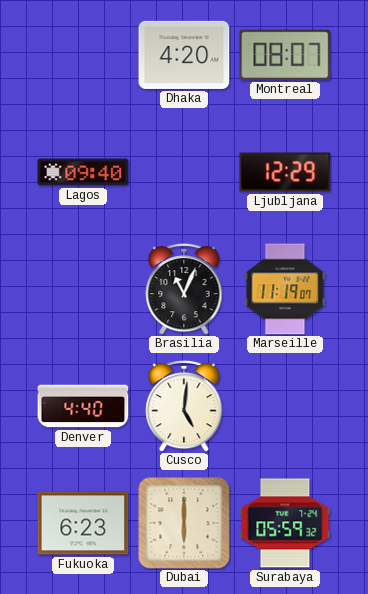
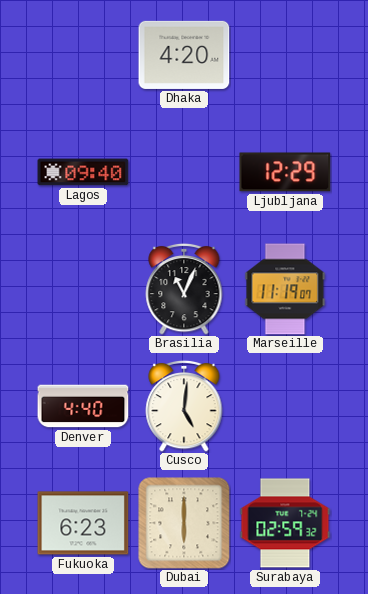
Montreal: 08:07 -> none
Surabaya: 05:59 -> 02:59
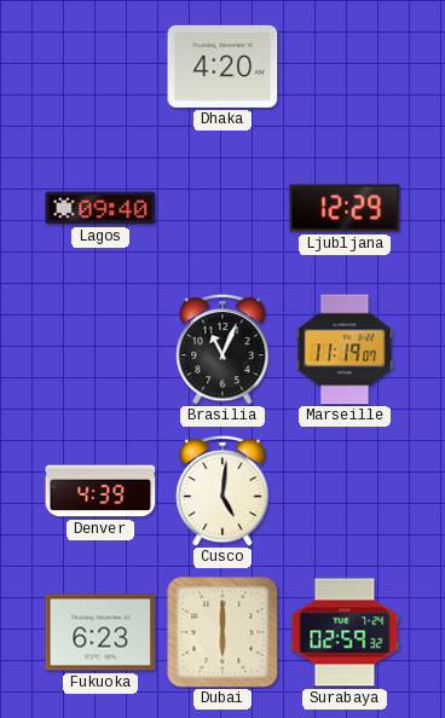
Denver: 4:40 -> 4:39
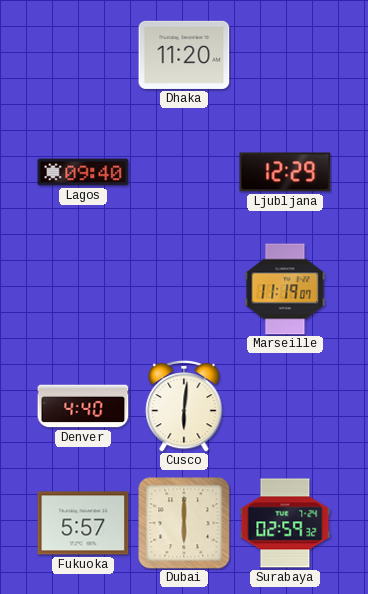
Dhaka: 4:20 -> 11:20
Brasilia: 11:04 -> none
Denver: 4:39 -> 4:40
Cusco: 5:01 -> 6:01
Fukuoka: 6:23 -> 5:57
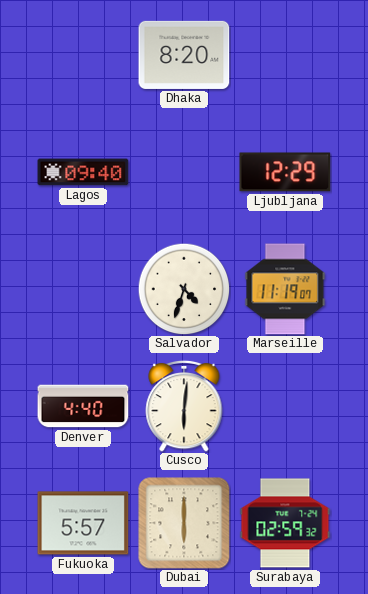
Dhaka: 11:20 -> 8:20
Salvador: none -> 4:33
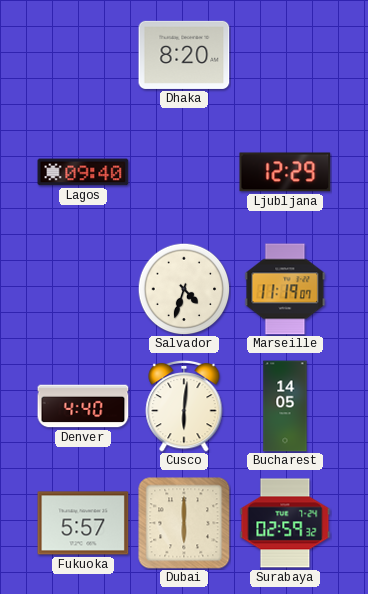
Bucharest: none -> 14:05
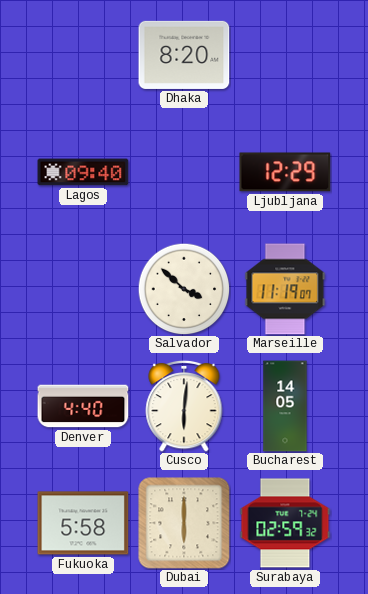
Salvador: 4:33 -> 3:52
Fukuoka: 5:57 -> 5:58
